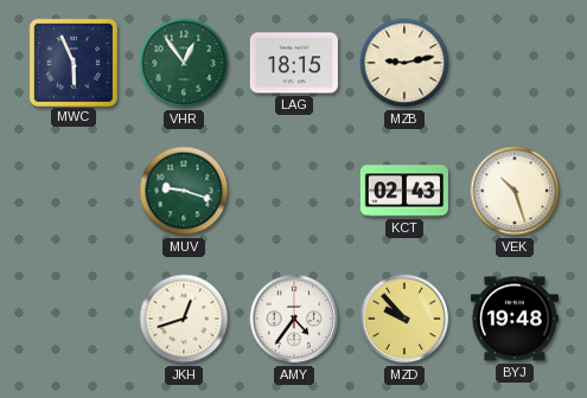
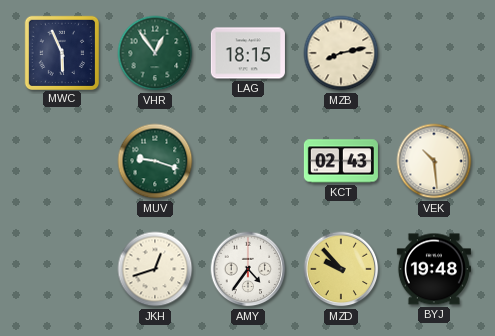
MZB: 9:13 -> 8:13
VEK: 10:27 -> 10:29
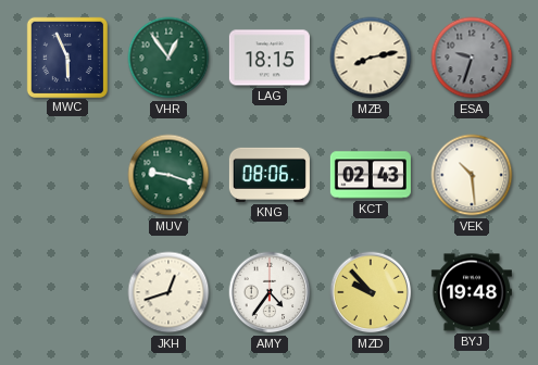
ESA: none -> 9:33
KNG: none -> 08:06
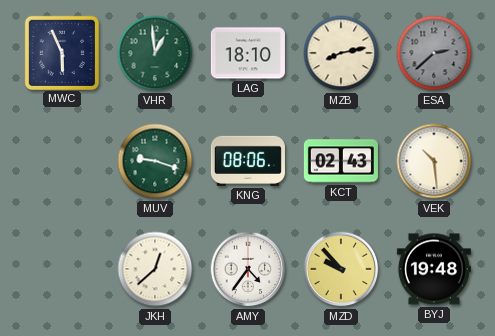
VHR: 12:54 -> 12:59
LAG: 18:15 -> 18:10
ESA: 9:33 -> 2:38
JKH: 12:42 -> 12:38
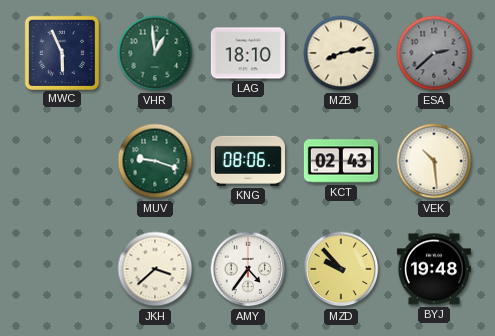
JKH: 12:38 -> 3:38
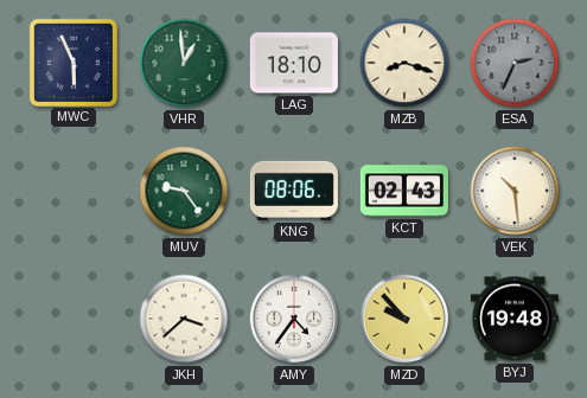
MZB: 8:13 -> 8:18
ESA: 2:38 -> 2:34
MUV: 9:18 -> 9:24
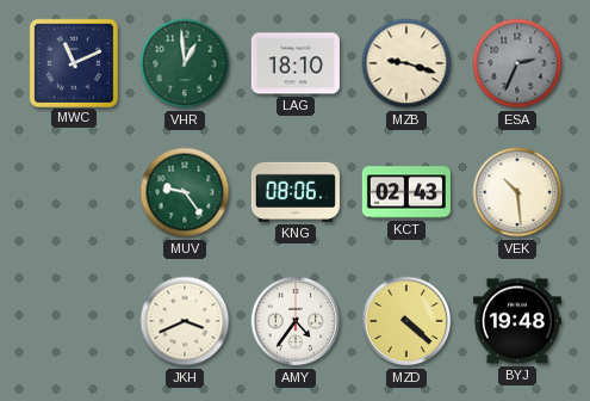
MWC: 5:56 -> 11:11
MZB: 8:18 -> 9:18
JKH: 3:38 -> 3:41
MZD: 9:53 -> 4:22
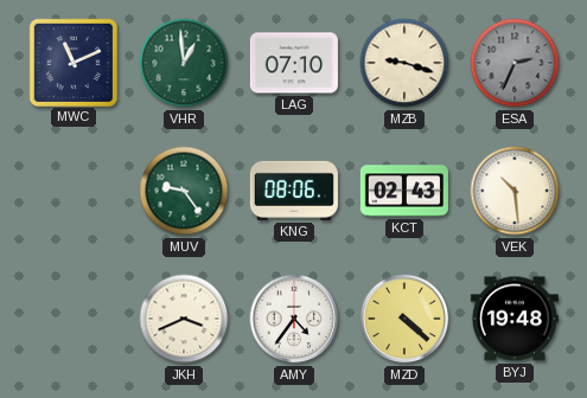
LAG: 18:10 -> 07:10
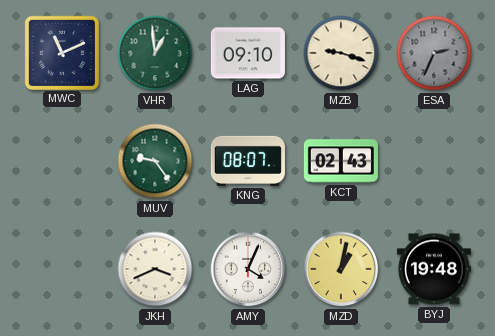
LAG: 07:10 -> 09:10
KNG: 08:06 -> 08:07
VEK: 10:29 -> none
AMY: 4:36 -> 4:04
MZD: 4:22 -> 1:02
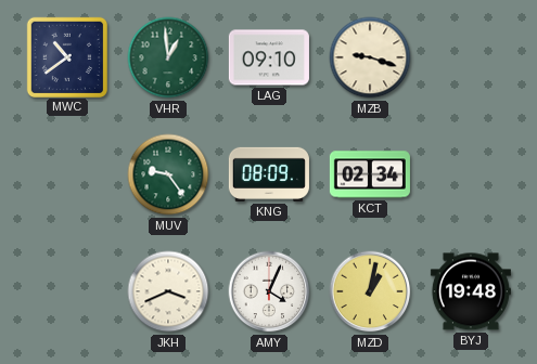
MWC: 11:11 -> 10:39
ESA: 2:34 -> none
KNG: 08:07 -> 08:09
KCT: 02:43 -> 02:34
